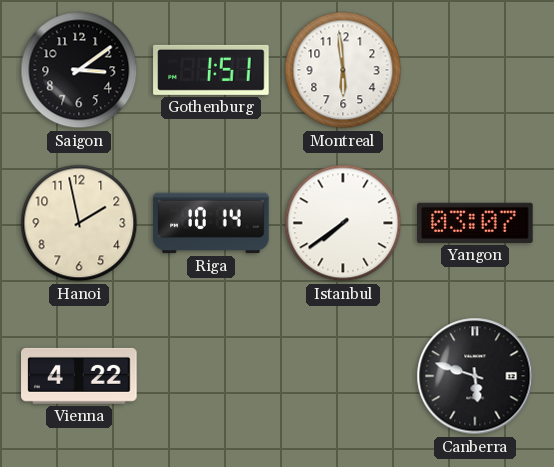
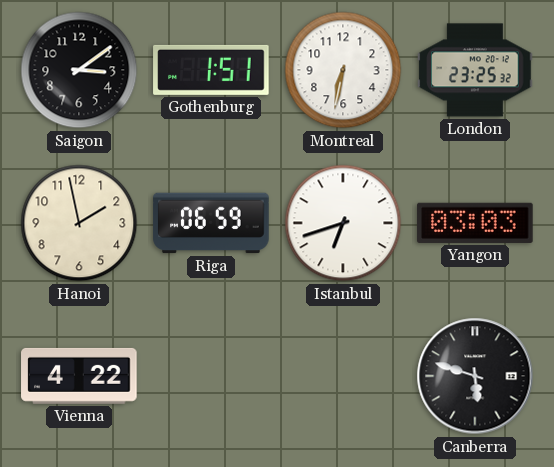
Montreal: 5:59 -> 6:32
London: none -> 23:25
Riga: 10:14 -> 06:59
Istanbul: 7:39 -> 6:42
Yangon: 03:07 -> 03:03
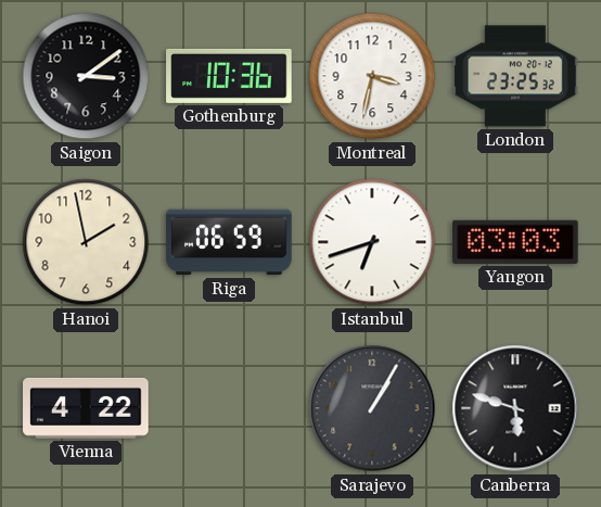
Gothenburg: 1:51 -> 10:36
Montreal: 6:32 -> 3:32
Sarajevo: none -> 1:05
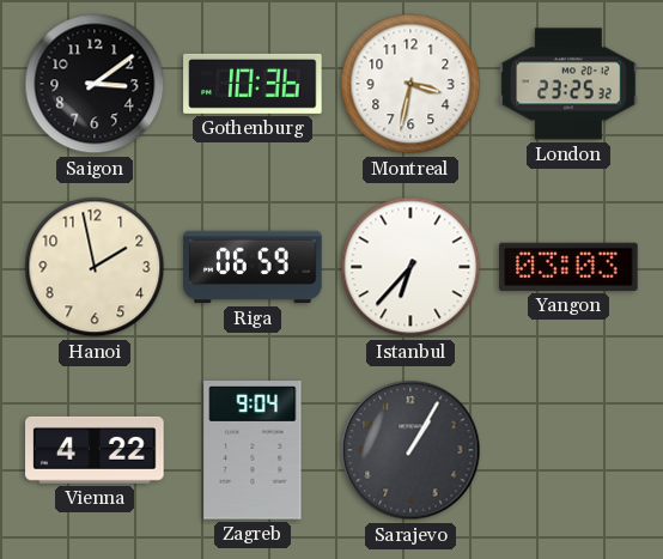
Istanbul: 6:42 -> 6:37
Zagreb: none -> 9:04
Canberra: 5:48 -> none
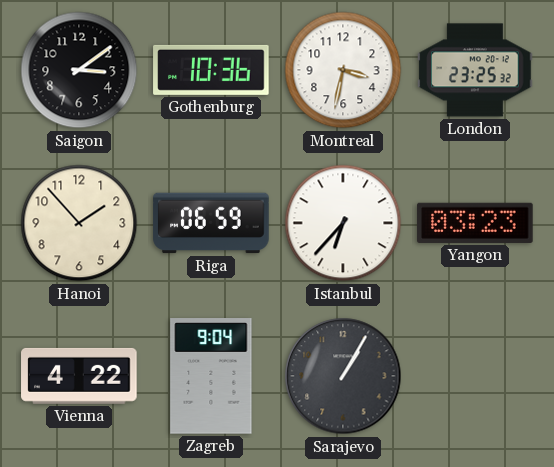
Hanoi: 1:58 -> 1:53
Yangon: 03:03 -> 03:23
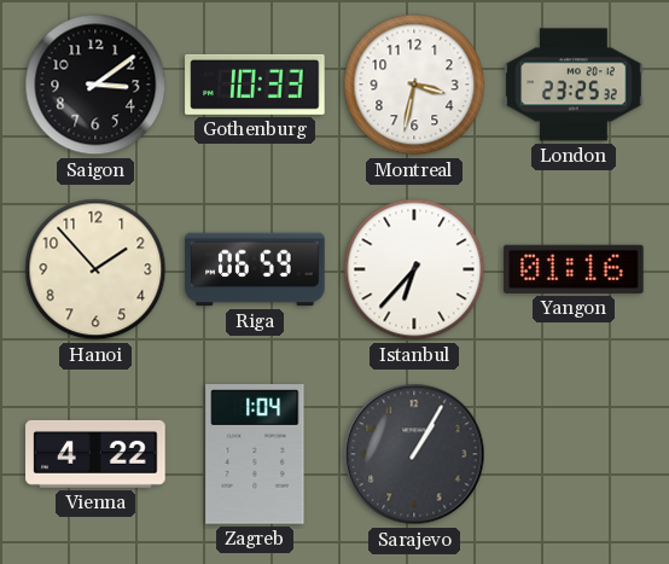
Gothenburg: 10:36 -> 10:33
Yangon: 03:23 -> 01:16
Zagreb: 9:04 -> 1:04
